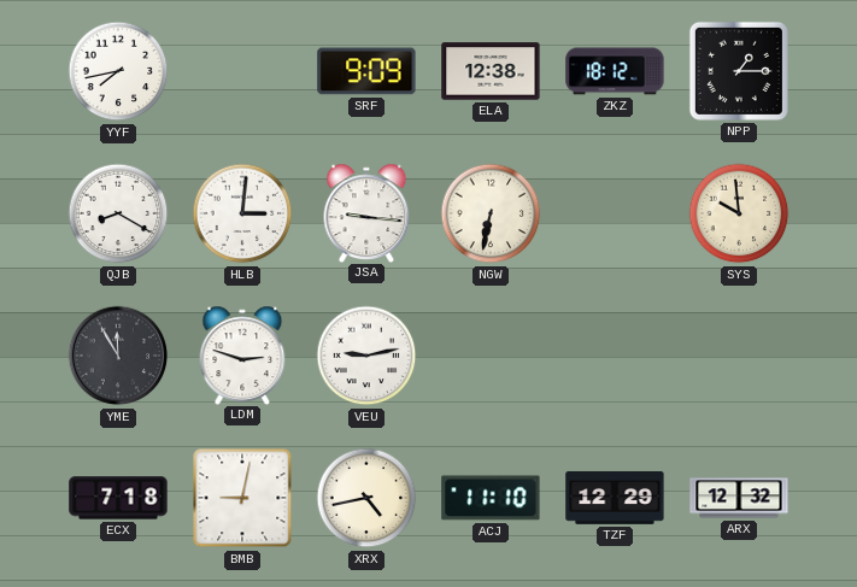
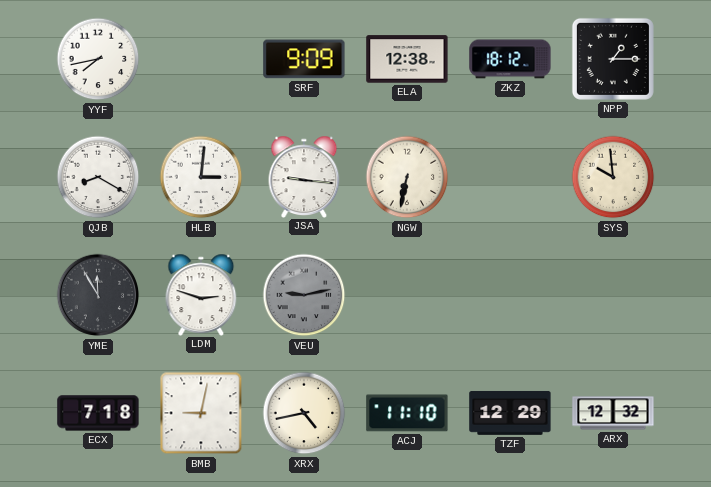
VEU dial: white -> grey
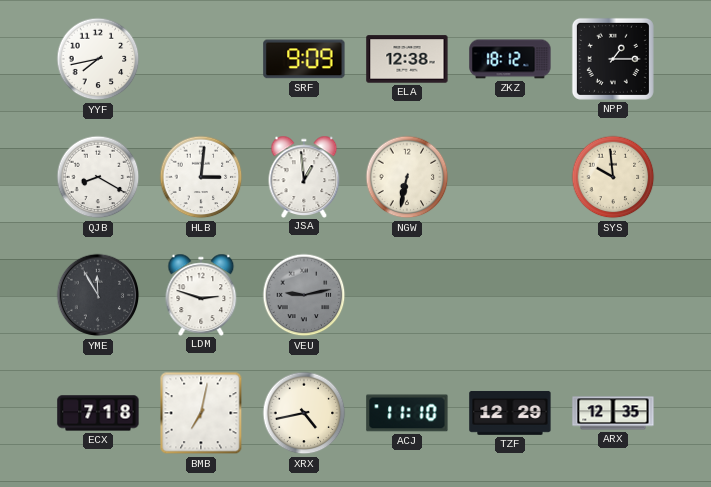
JSA: 9:16 -> 12:59
BMB: 9:02 -> 7:02
ARX: 12:32 -> 12:35
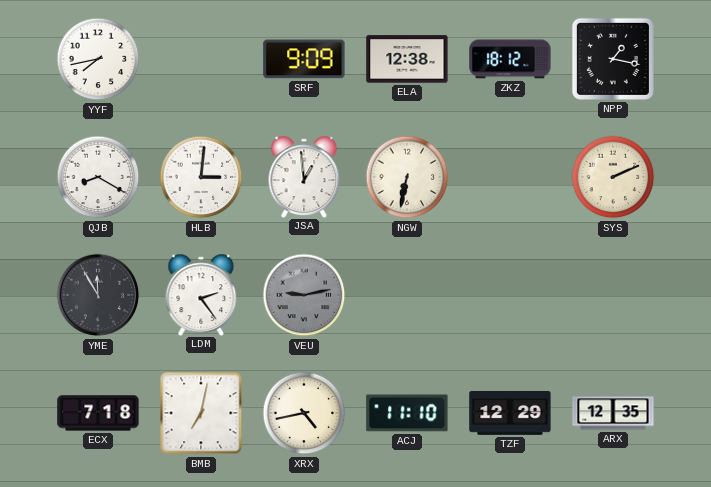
NPP: 1:15 -> 1:17
SYS: 9:59 -> 2:11
LDM: 2:48 -> 2:24
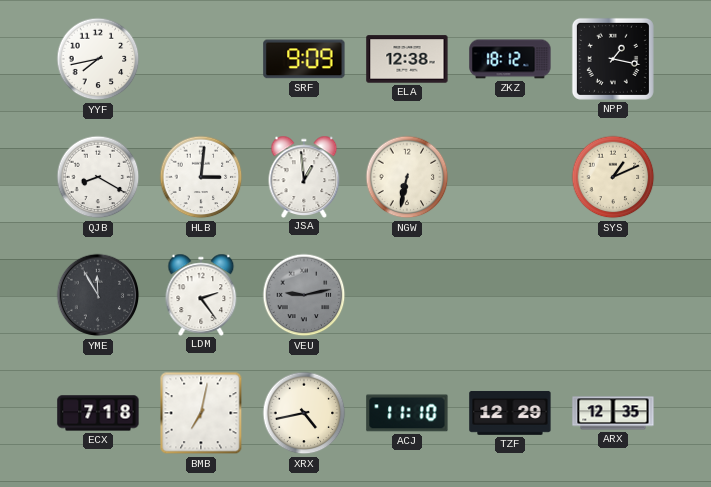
SYS: 2:11 -> 1:11
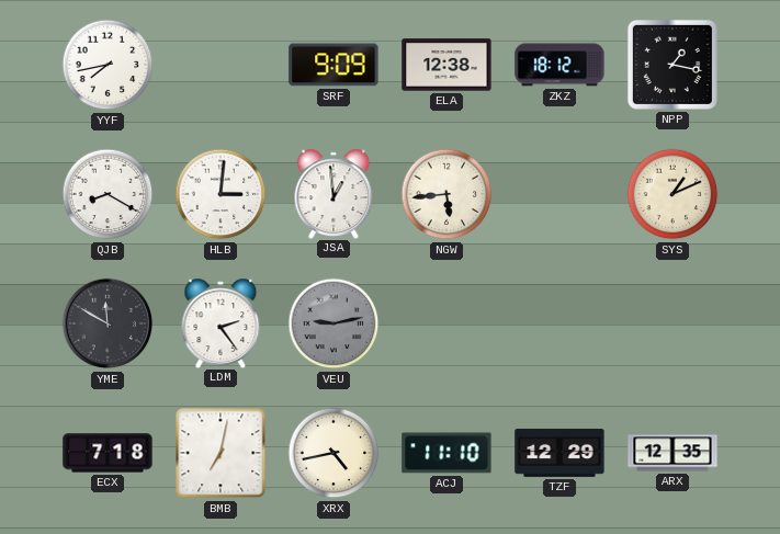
NGW: 6:32 -> 5:44
YME: 11:55 -> 11:50
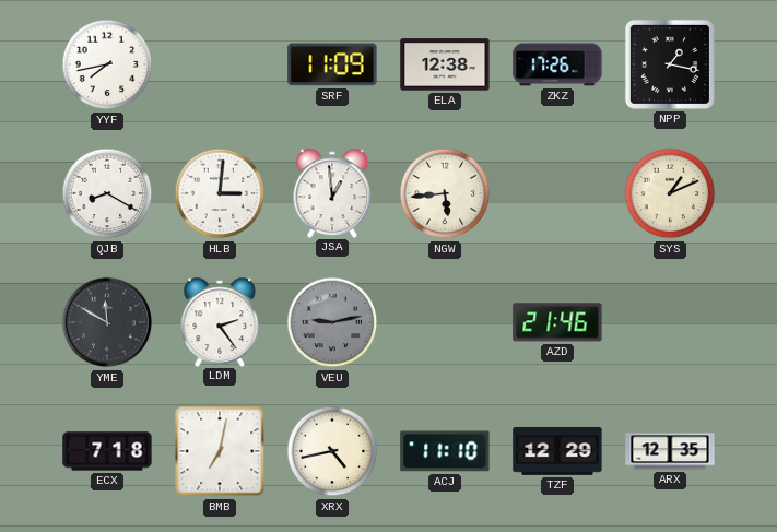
SRF: 9:09 -> 11:09
ZKZ: 18:12 -> 17:26
AZD: none -> 21:46
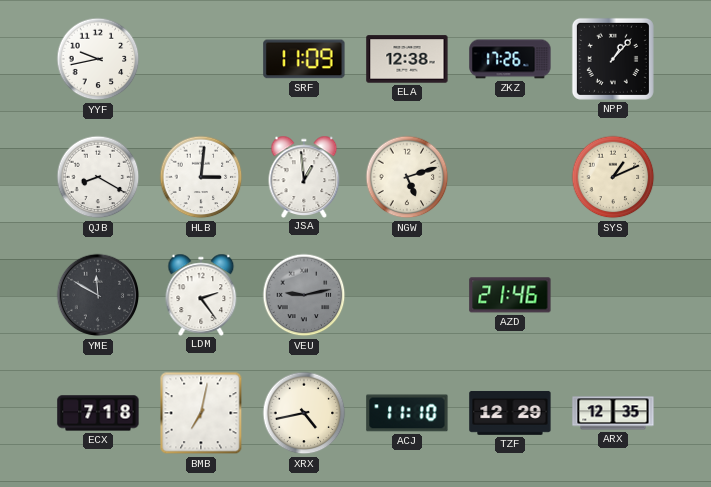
YYF: 7:43 -> 9:43
NPP: 1:17 -> 1:07
NGW: 5:44 -> 5:12
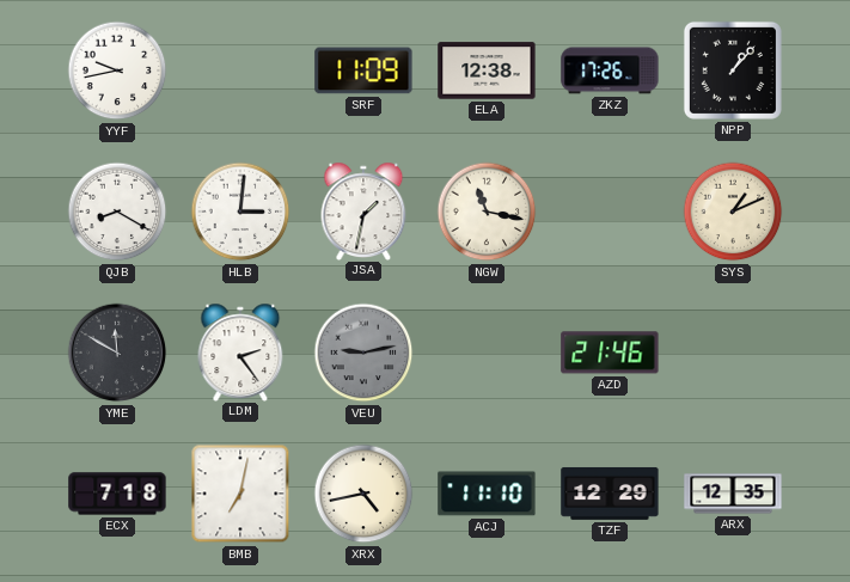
JSA: 12:59 -> 1:32
NGW: 5:12 -> 11:17
